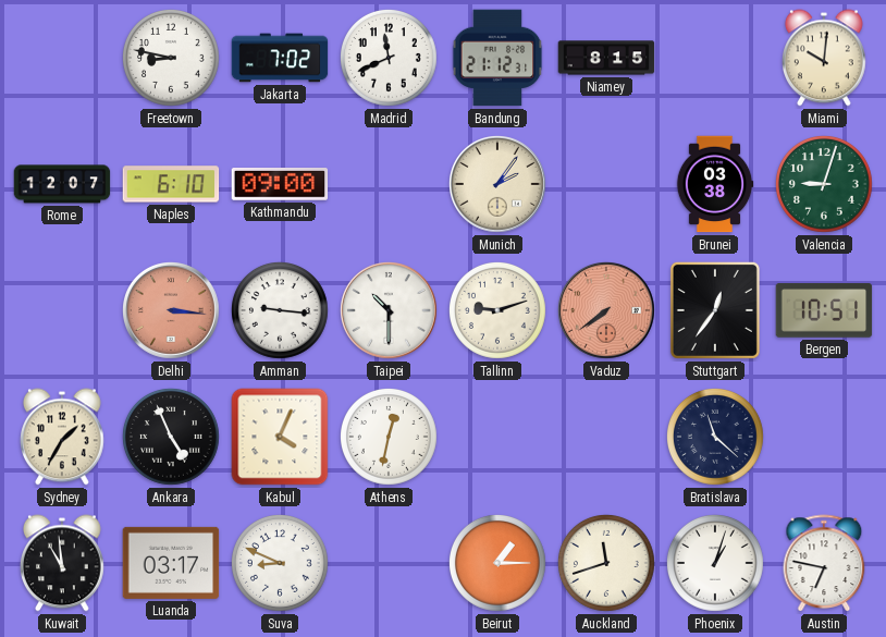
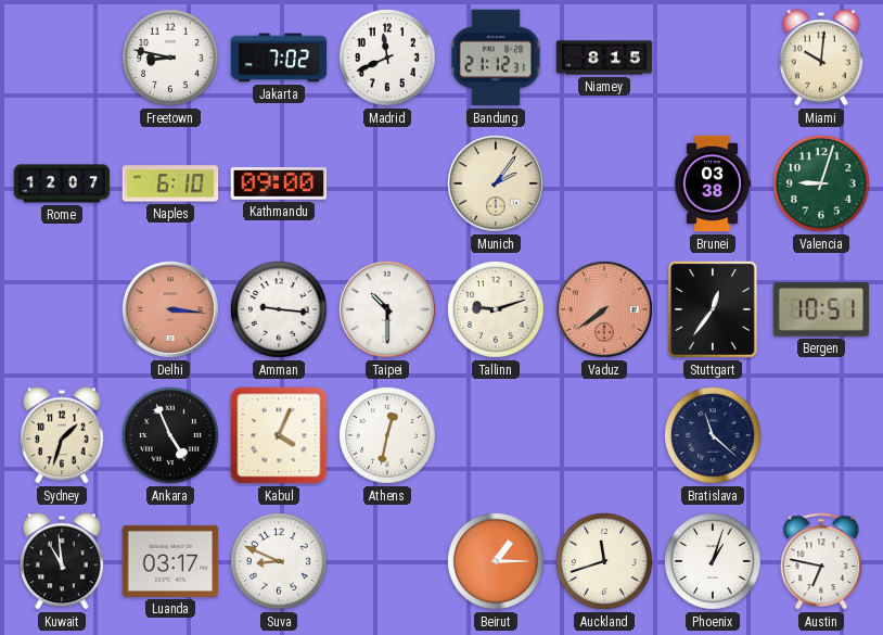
Sydney: 1:35 -> 1:33
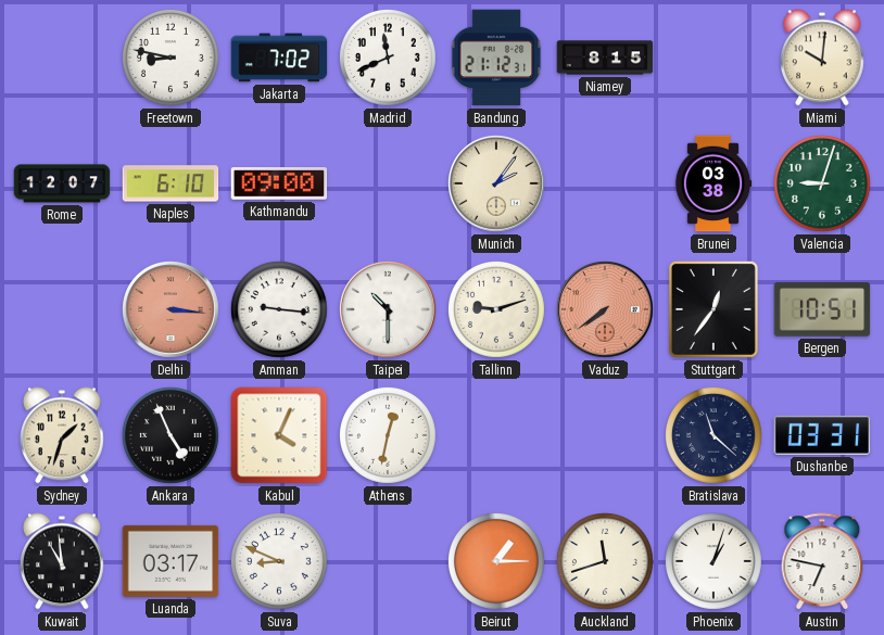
Dushanbe: none -> 03:31
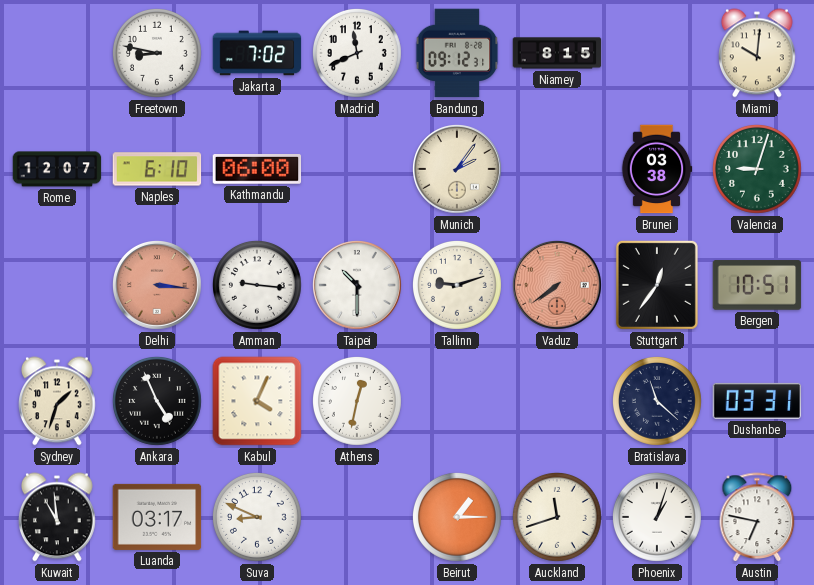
Bandung: 21:12 -> 09:12
Kathmandu: 09:00 -> 06:00
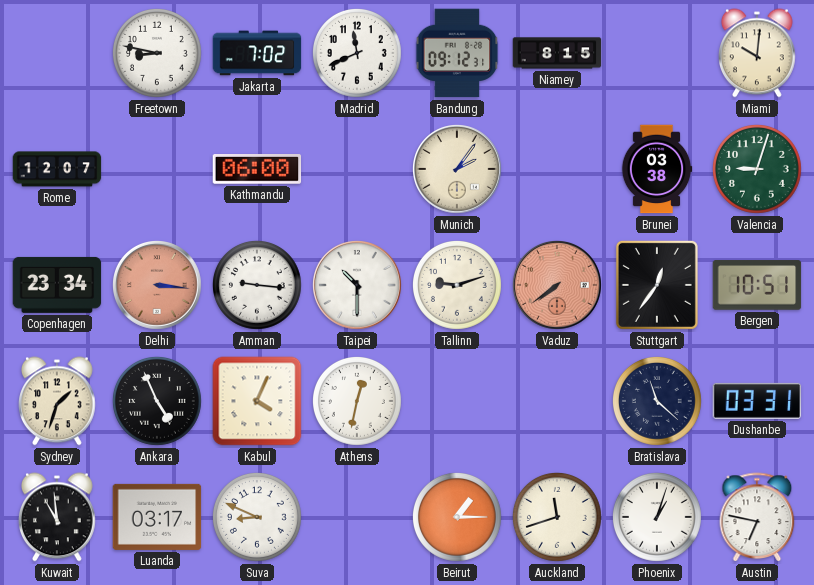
Naples: 6:10 -> none
Copenhagen: none -> 23:34
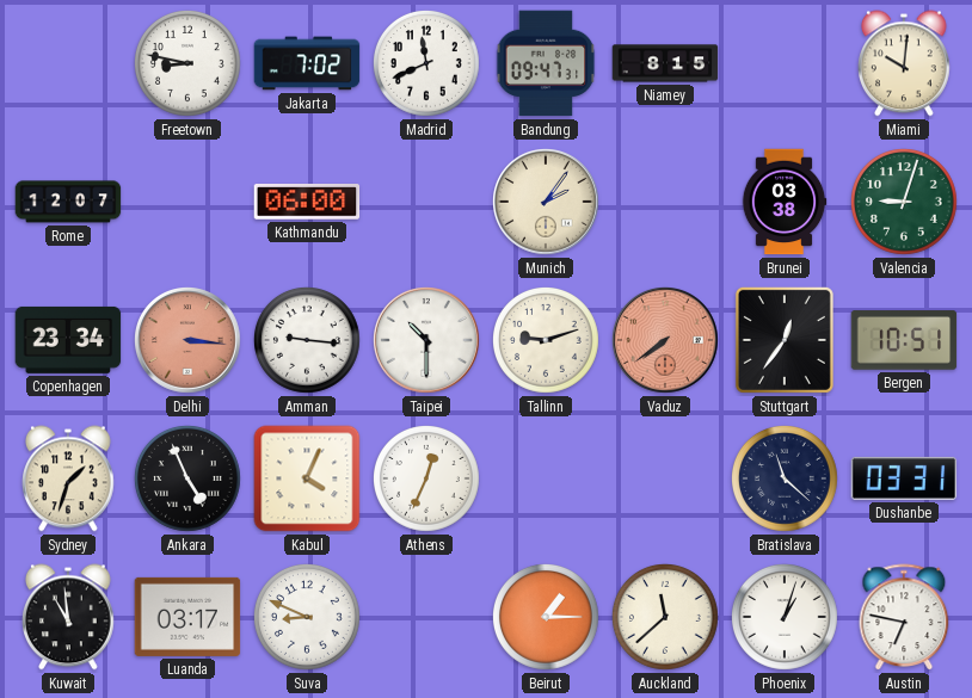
Bandung: 09:12 -> 09:47
Athens: 12:32 -> 12:34
Auckland: 11:42 -> 11:38
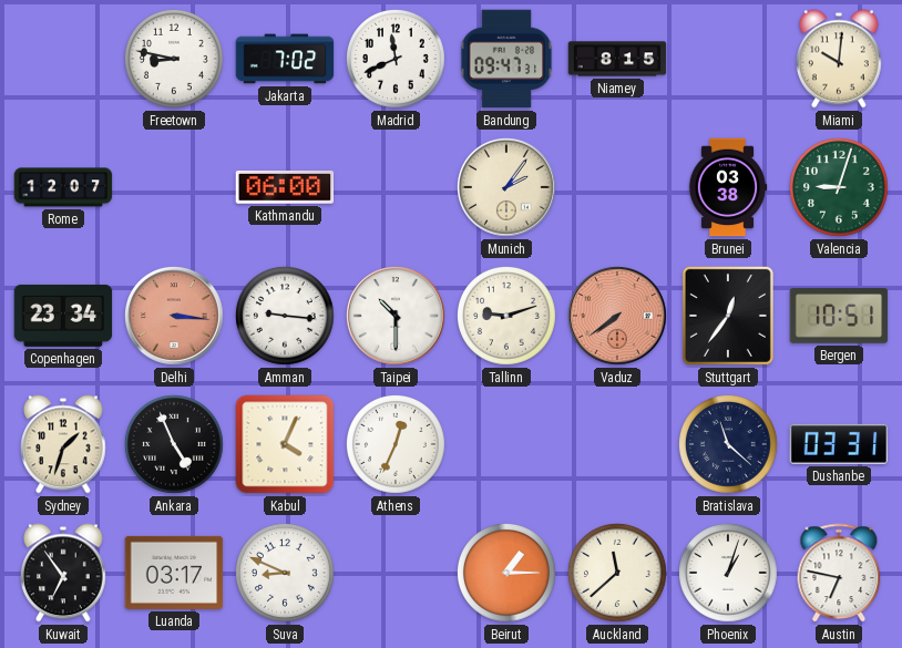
Kuwait: 10:59 -> 6:54
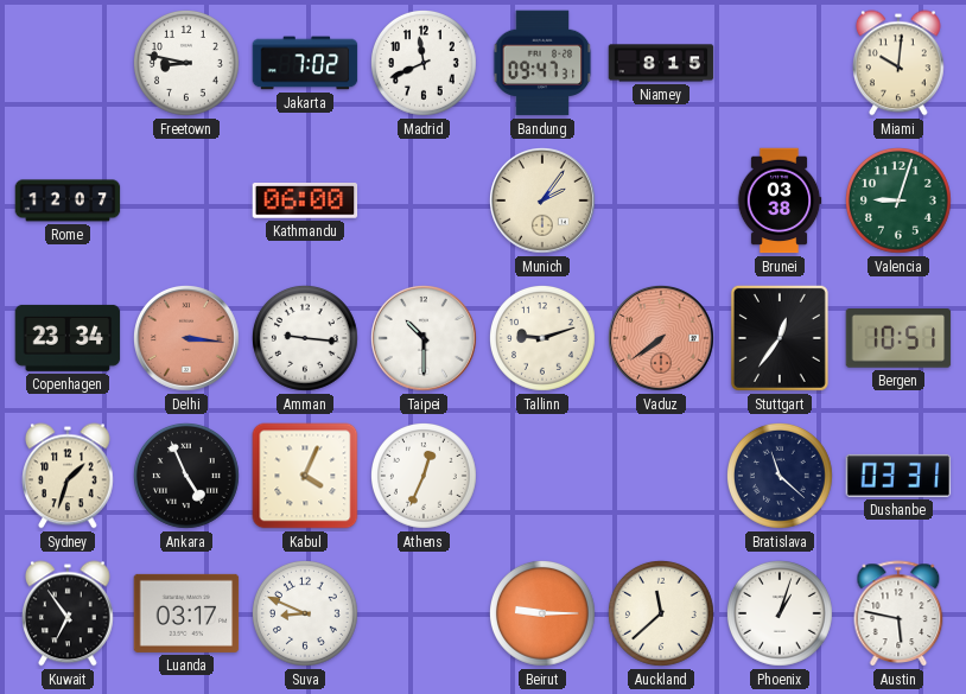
Beirut: 1:15 -> 9:15
Austin: 6:47 -> 5:47
